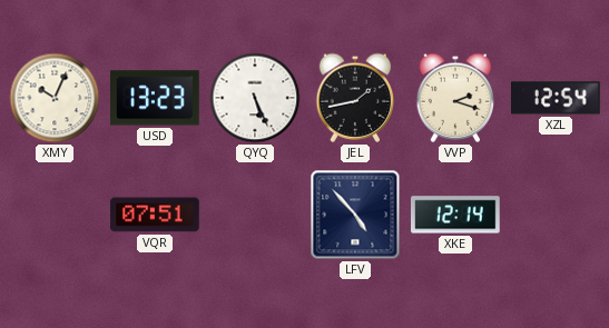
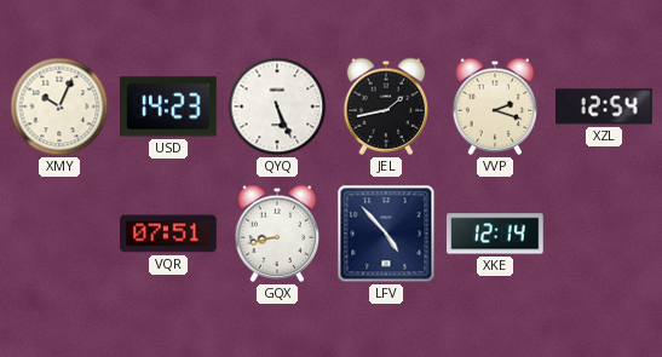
USD: 13:23 -> 14:23
GQX: none -> 8:43
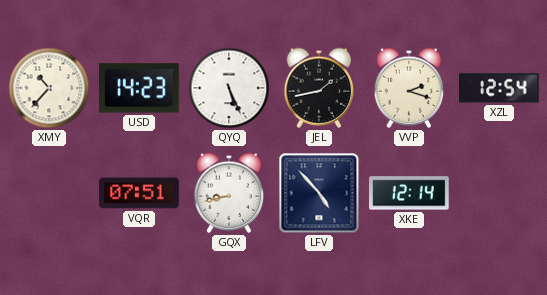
XMY: 10:04 -> 10:37
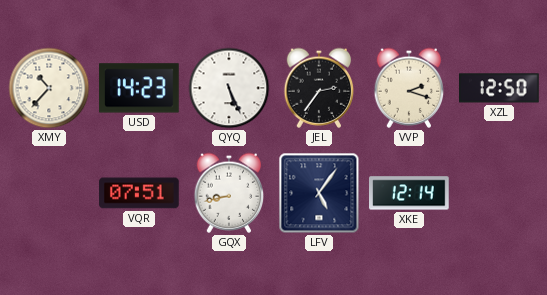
JEL: 1:43 -> 2:36
XZL: 12:54 -> 12:50
LFV: 4:53 -> 5:06
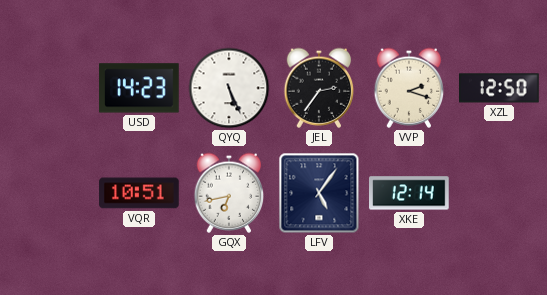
XMY: 10:37 -> none
VQR: 07:51 -> 10:51
GQX: 8:43 -> 6:43
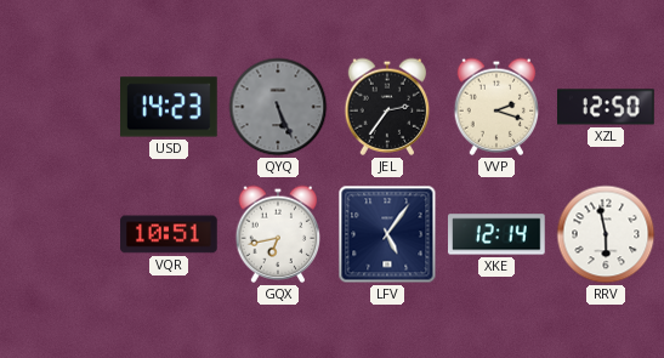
QYQ dial: white -> grey
RRV: none -> 5:58
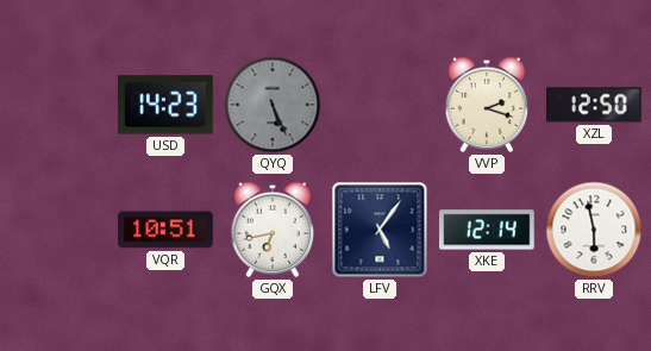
JEL: 2:36 -> none
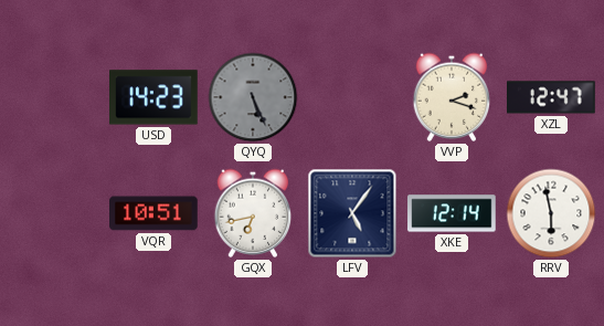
XZL: 12:50 -> 12:47
